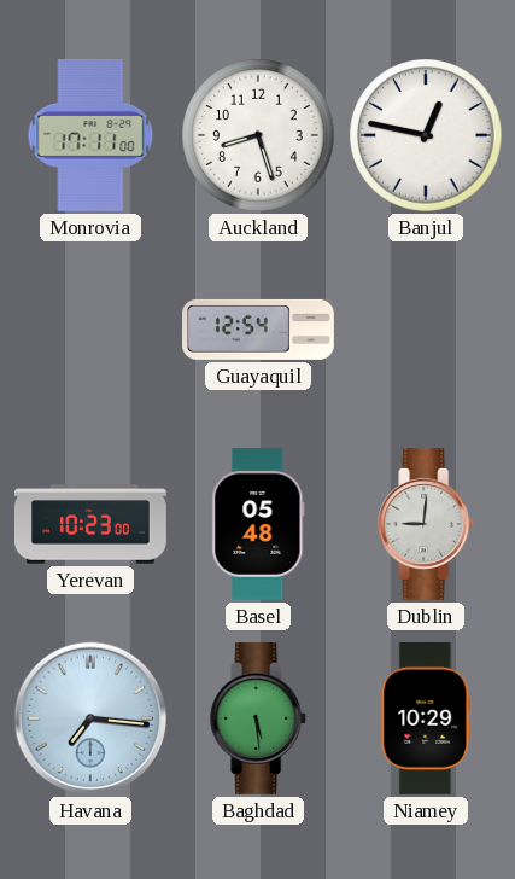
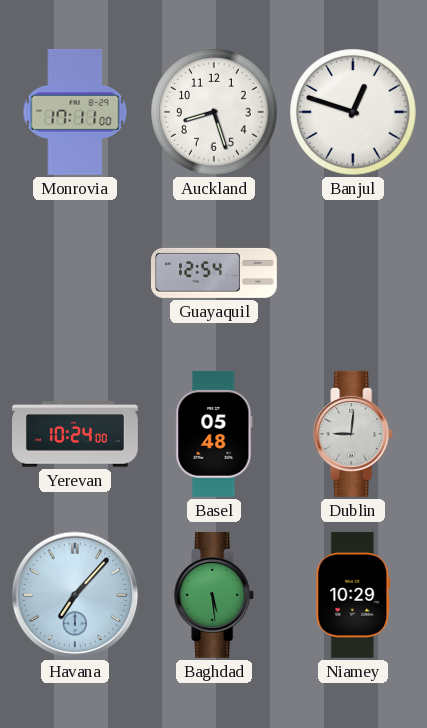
Banjul: 12:47 -> 12:48
Yerevan: 10:23 -> 10:24
Havana: 7:16 -> 7:07
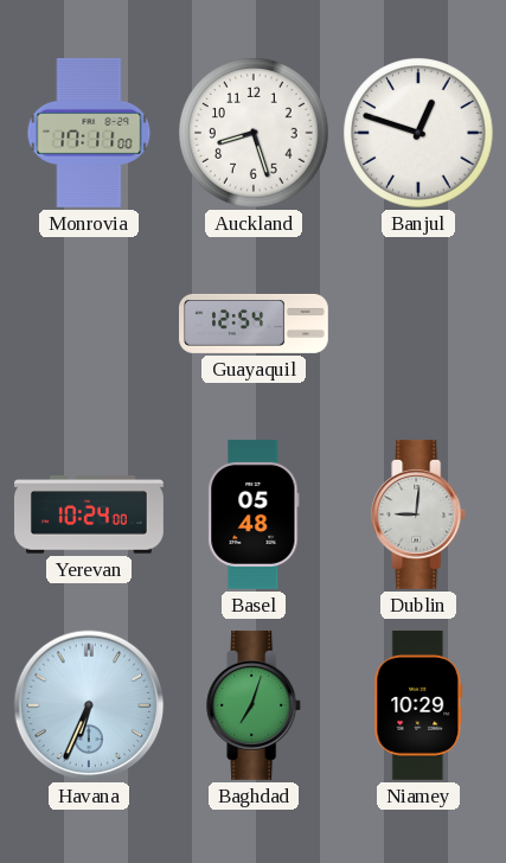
Havana: 7:07 -> 6:34
Baghdad: 5:29 -> 7:03
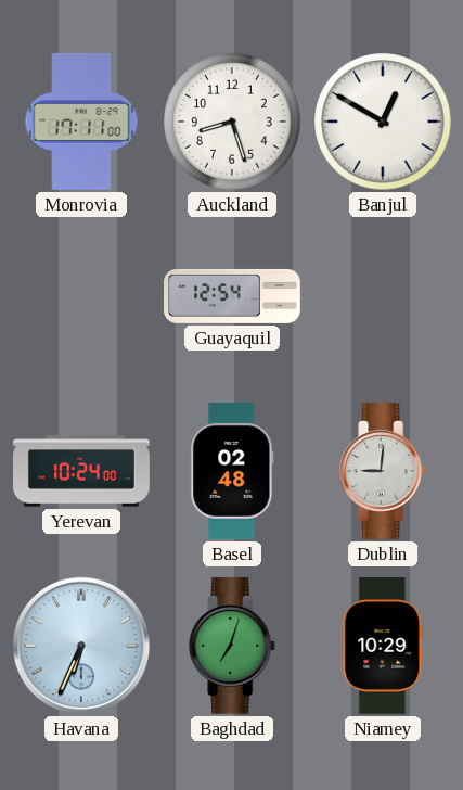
Banjul: 12:48 -> 12:50
Basel: 05:48 -> 02:48
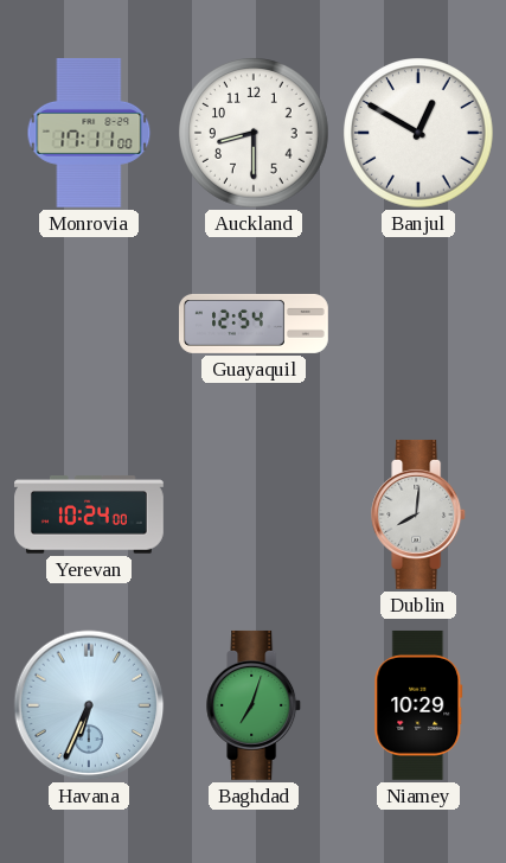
Auckland: 8:27 -> 8:30
Basel: 02:48 -> none
Dublin: 9:01 -> 8:01
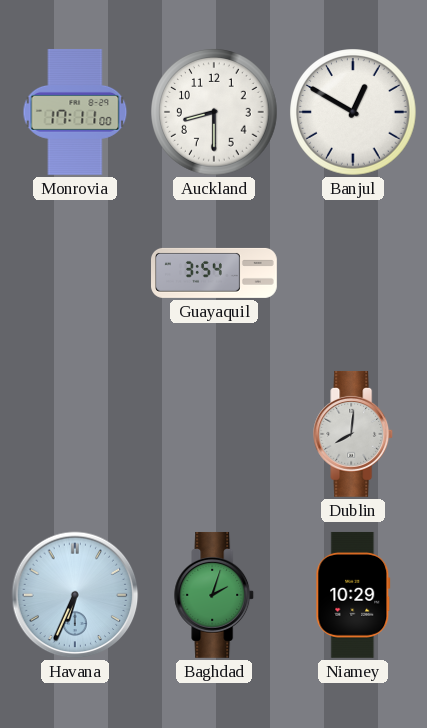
Guayaquil: 12:54 -> 3:54
Yerevan: 10:24 -> none
Baghdad: 7:03 -> 2:03
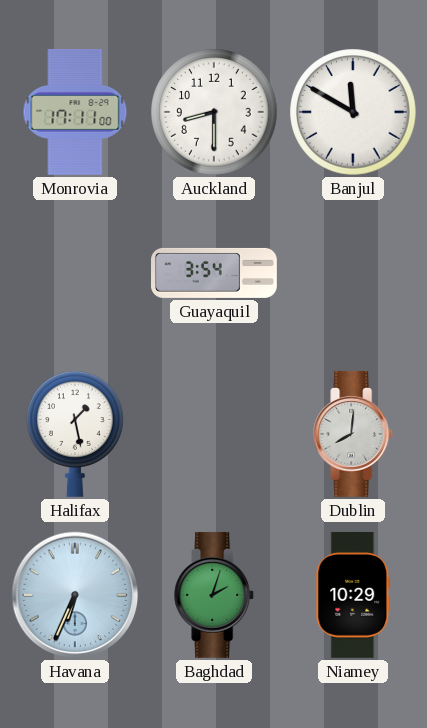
Banjul: 12:50 -> 11:50
Halifax: none -> 1:28
